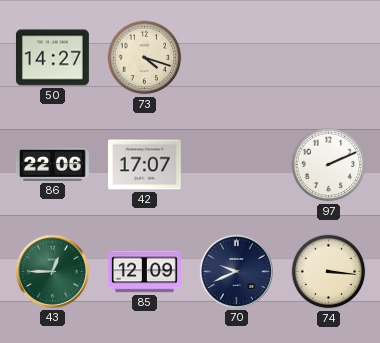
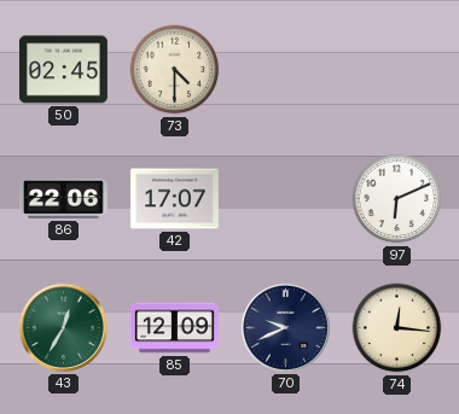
50: 14:27 -> 02:45
73: 4:18 -> 4:30
97: 2:11 -> 6:11
43: 12:45 -> 12:35
74: 3:16 -> 12:16
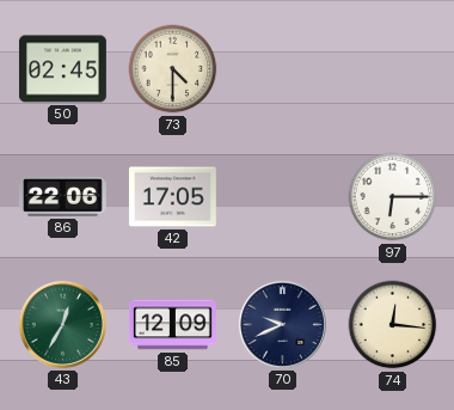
42: 17:07 -> 17:05
97: 6:11 -> 6:15
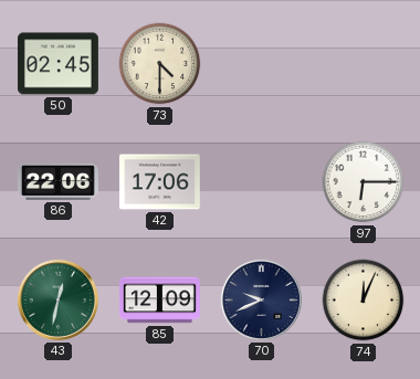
42: 17:05 -> 17:06
43: 12:35 -> 12:32
74: 12:16 -> 12:04
